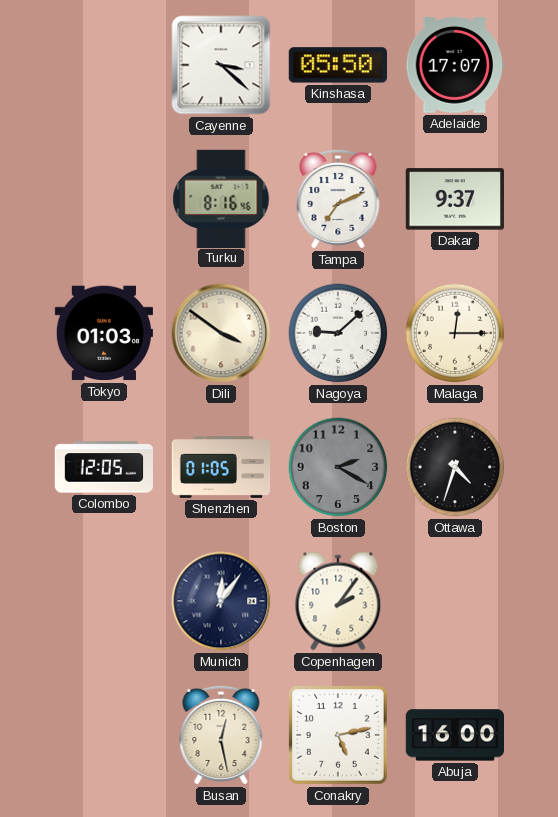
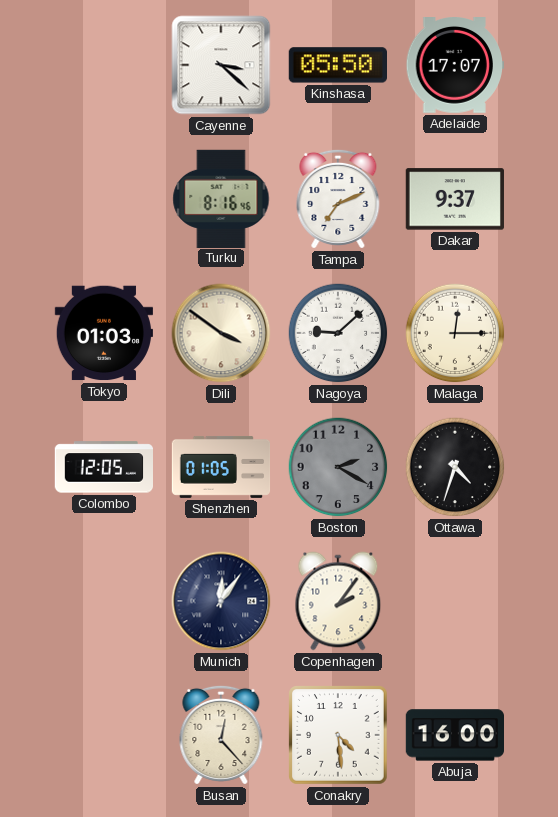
Busan: 12:28 -> 12:23
Conakry: 5:13 -> 4:29
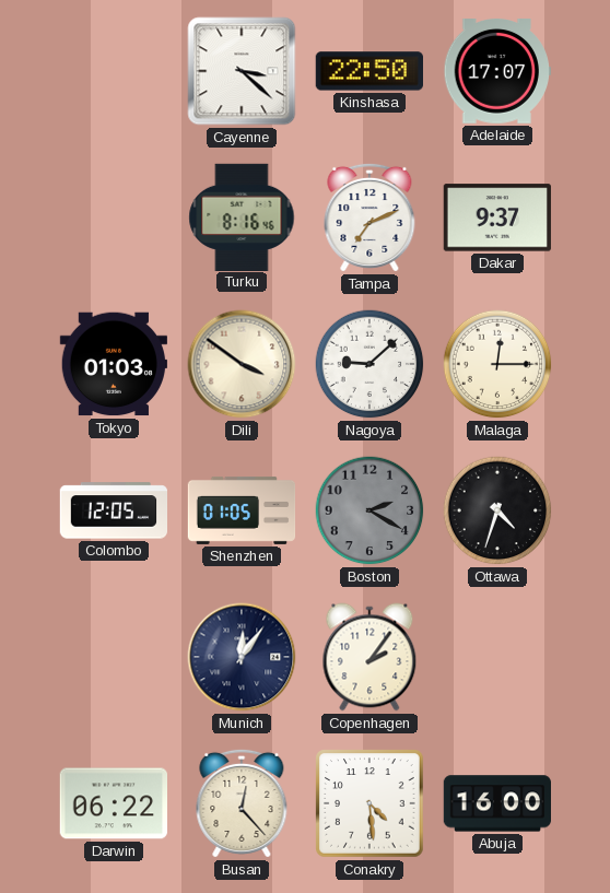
Kinshasa: 05:50 -> 22:50
Darwin: none -> 06:22
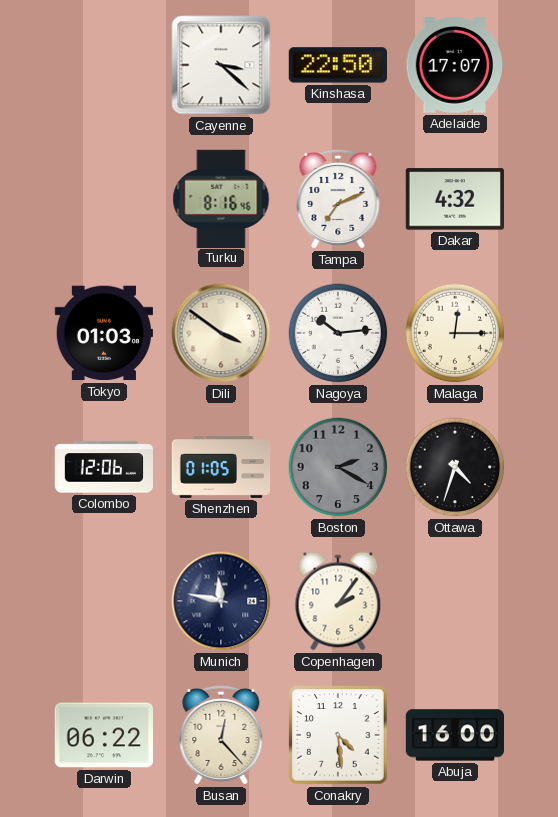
Dakar: 9:37 -> 4:32
Nagoya: 9:08 -> 10:14
Colombo: 12:05 -> 12:06
Munich: 12:06 -> 11:47
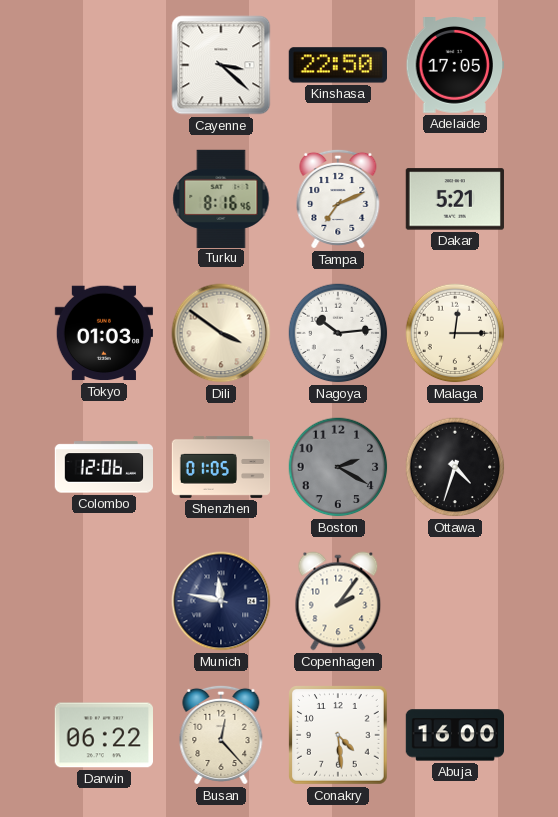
Adelaide: 17:07 -> 17:05
Dakar: 4:32 -> 5:21
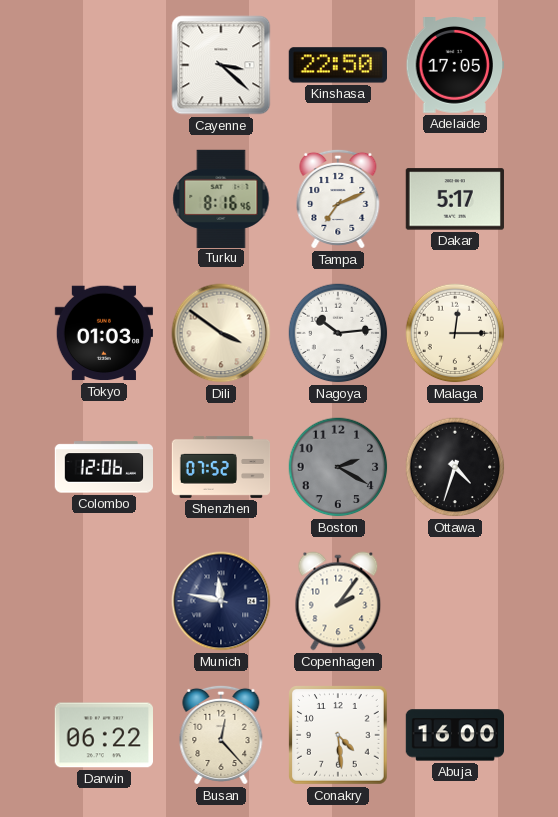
Dakar: 5:21 -> 5:17
Shenzhen: 01:05 -> 07:52
